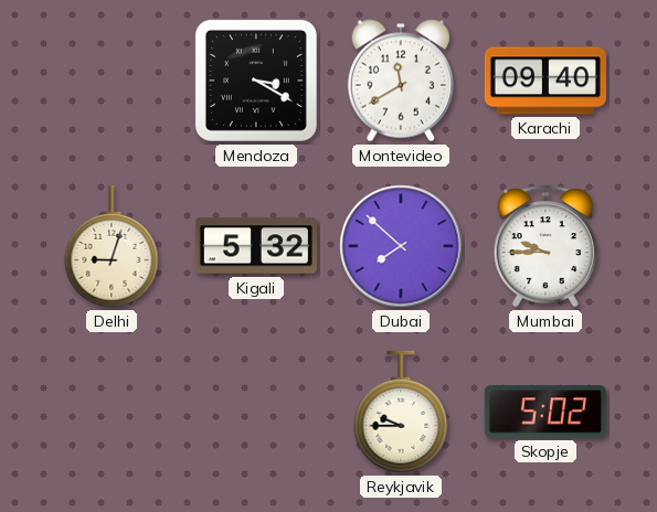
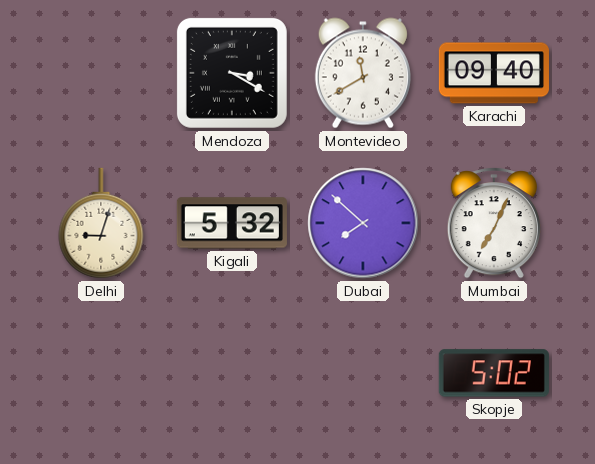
Mumbai: 9:45 -> 7:04
Reykjavik: 9:45 -> none
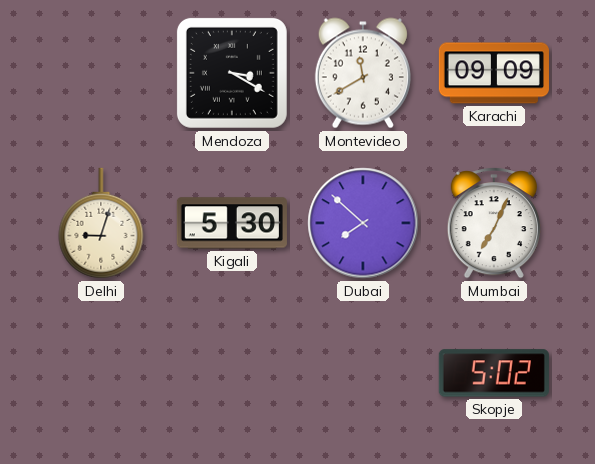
Karachi: 09:40 -> 09:09
Kigali: 5:32 -> 5:30
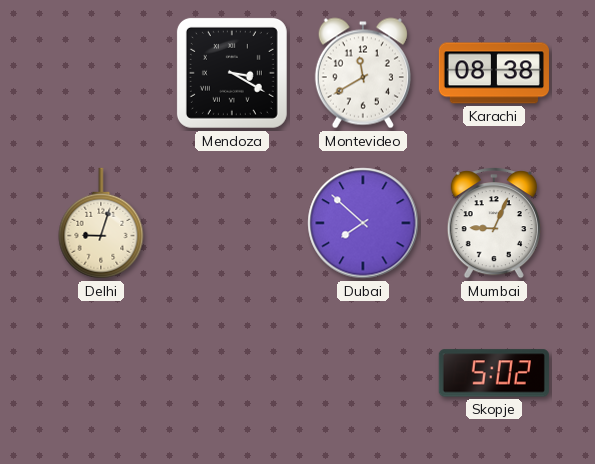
Karachi: 09:09 -> 08:38
Kigali: 5:30 -> none
Mumbai: 7:04 -> 9:04
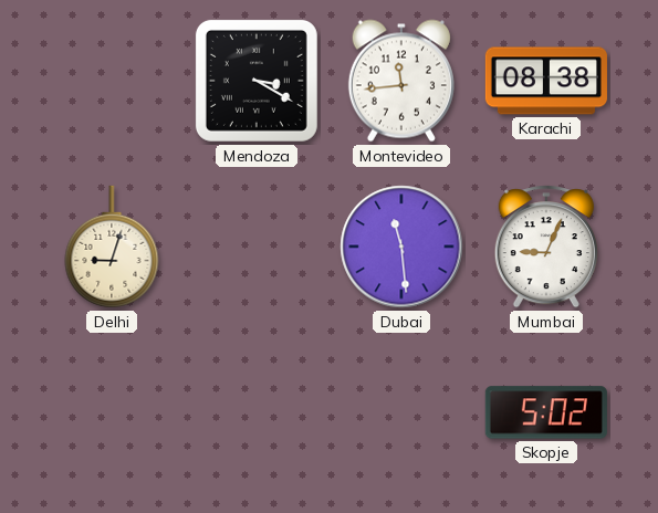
Montevideo: 11:40 -> 11:44
Dubai: 7:52 -> 11:29
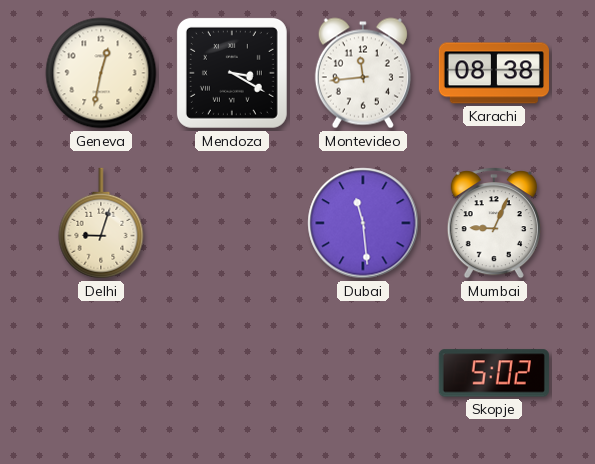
Geneva: none -> 12:32
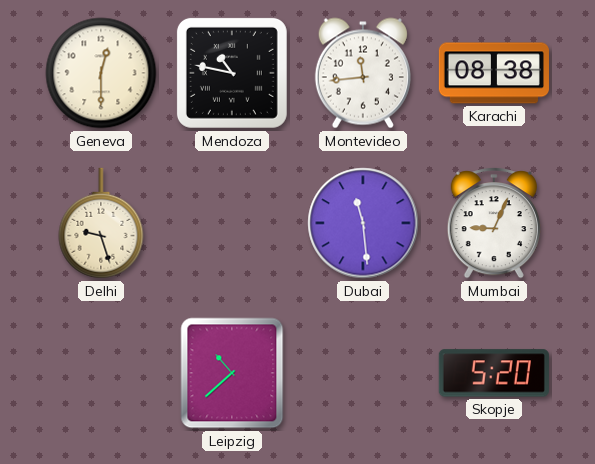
Geneva: 12:32 -> 12:30
Mendoza: 3:20 -> 10:47
Delhi: 9:03 -> 9:27
Leipzig: none -> 10:38
Skopje: 5:02 -> 5:20
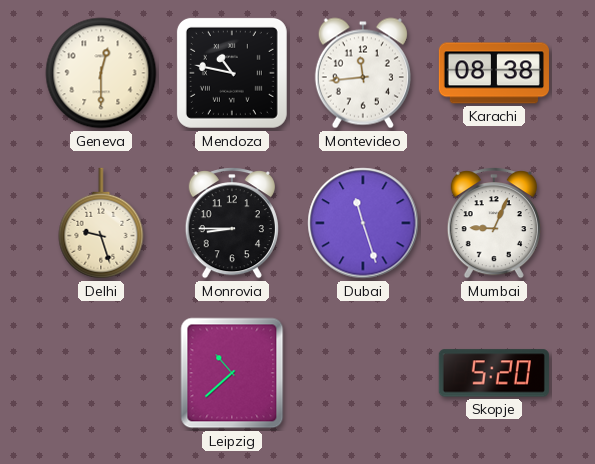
Monrovia: none -> 8:45
Dubai: 11:29 -> 11:27
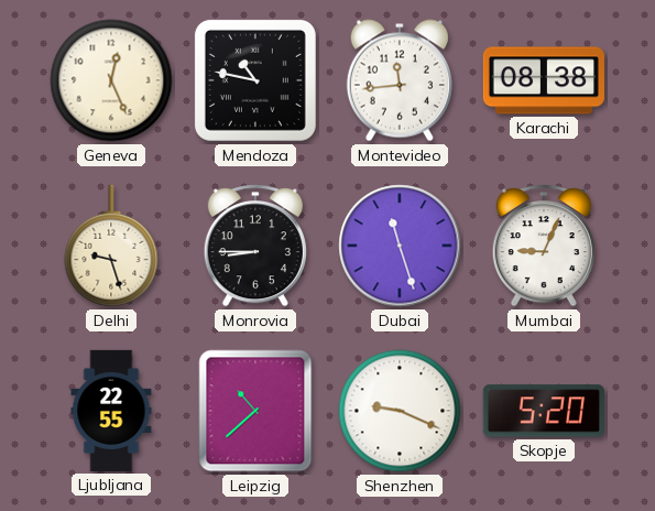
Geneva: 12:30 -> 12:26
Ljubljana: none -> 22:55
Shenzhen: none -> 9:19
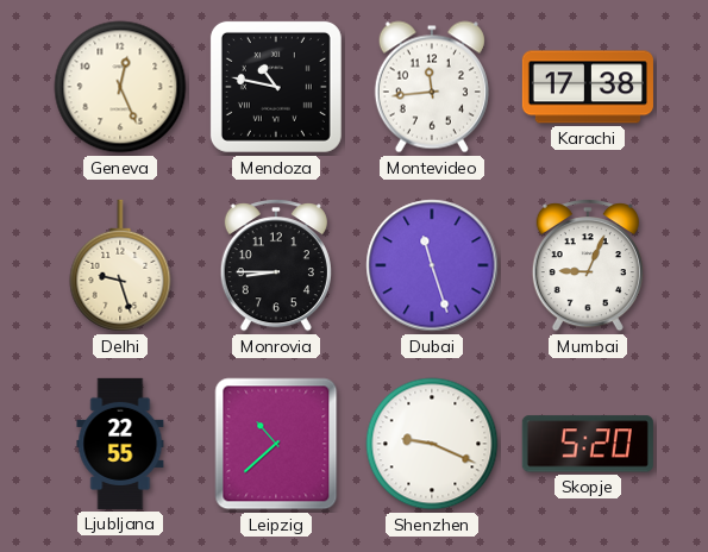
Karachi: 08:38 -> 17:38
